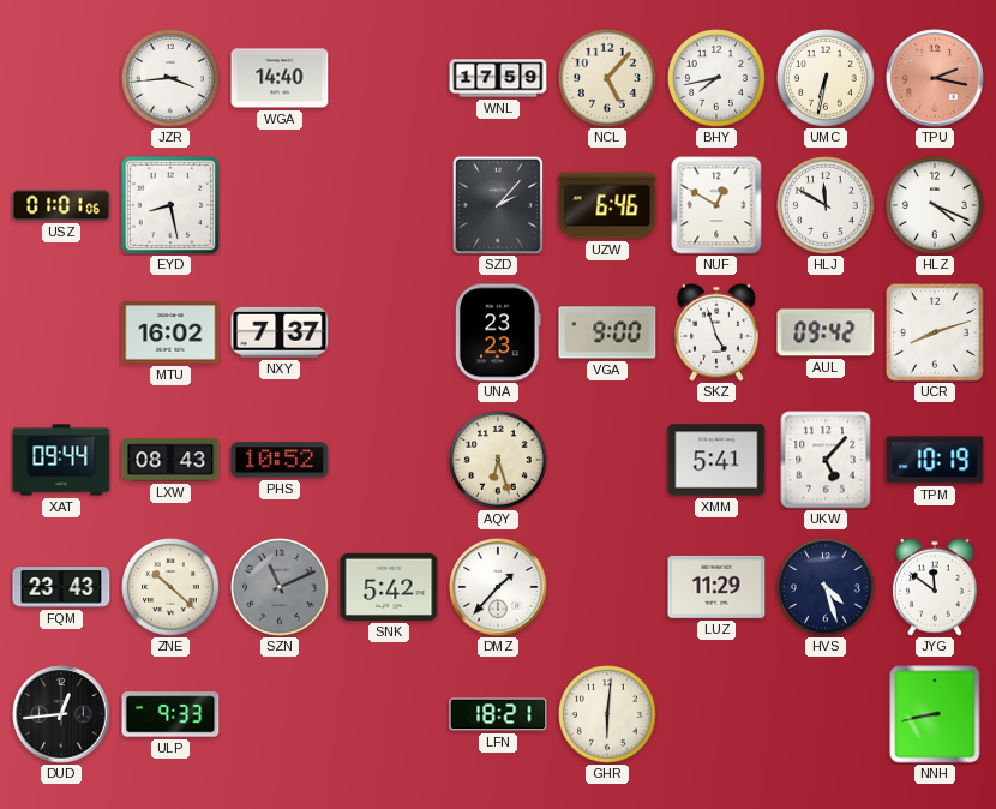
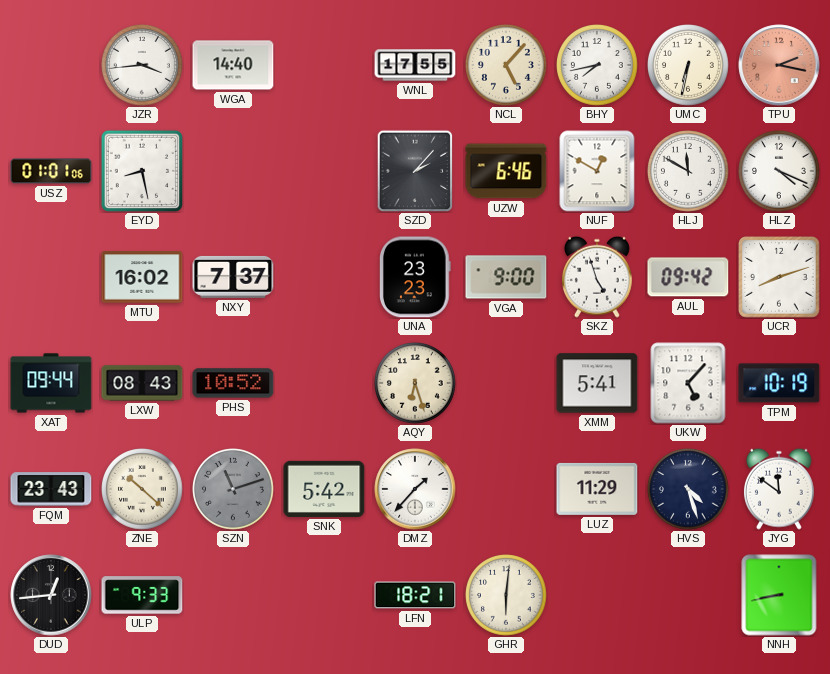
WNL: 17:59 -> 17:55
SZN: 11:11 -> 11:12
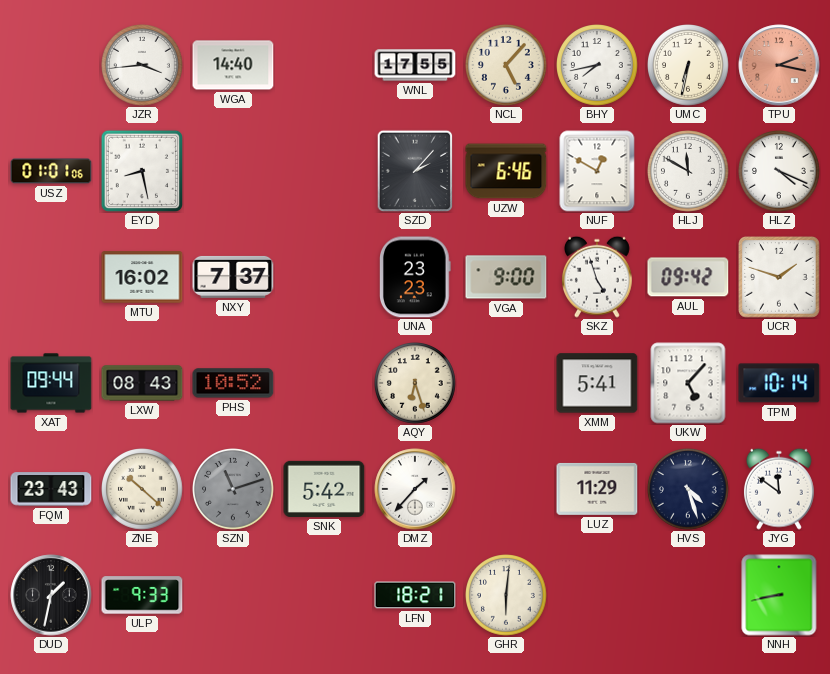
UCR: 8:12 -> 1:48
TPM: 10:19 -> 10:14
DUD: 12:44 -> 1:32
